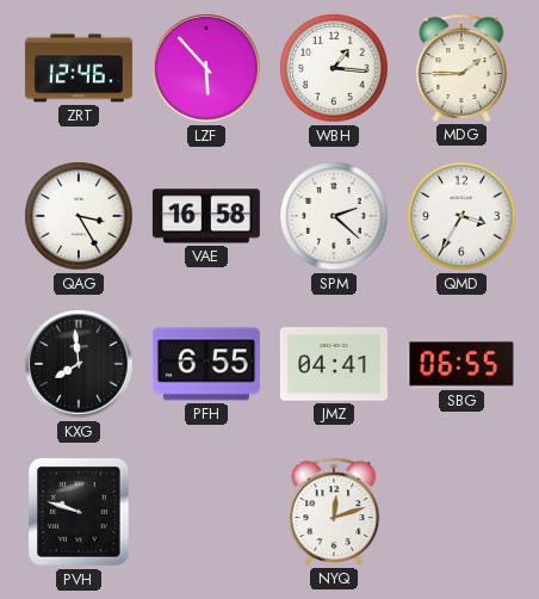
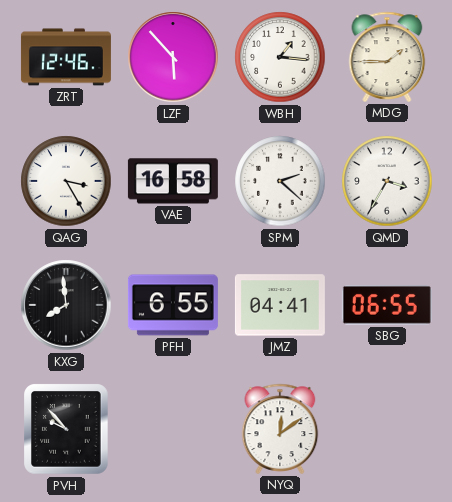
PVH: 9:48 -> 9:53
NYQ: 12:12 -> 12:09
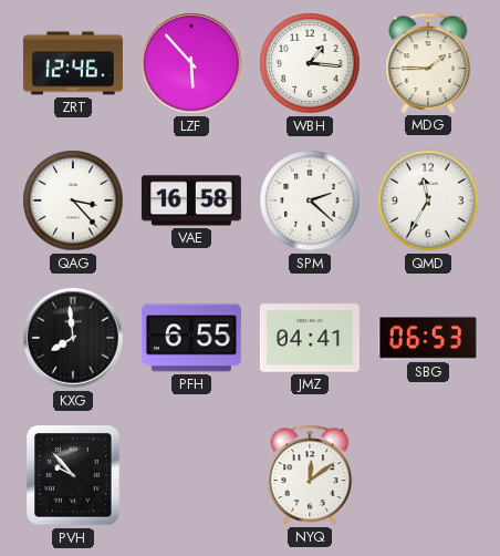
QAG: 3:25 -> 3:23
QMD: 3:35 -> 11:35
SBG: 06:55 -> 06:53
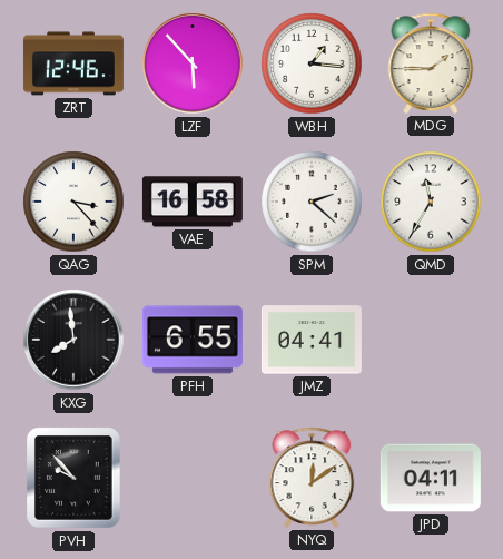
SBG: 06:53 -> none
JPD: none -> 04:11
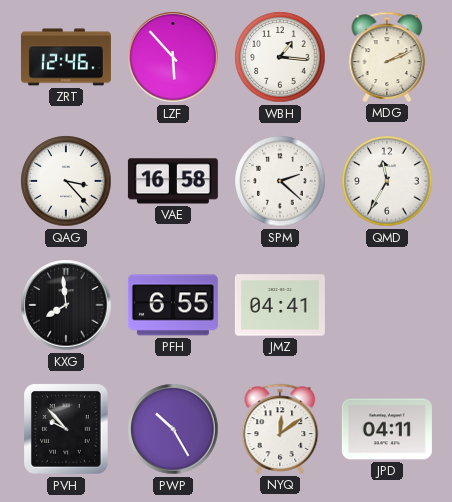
MDG: 1:45 -> 2:11
PWP: none -> 10:25
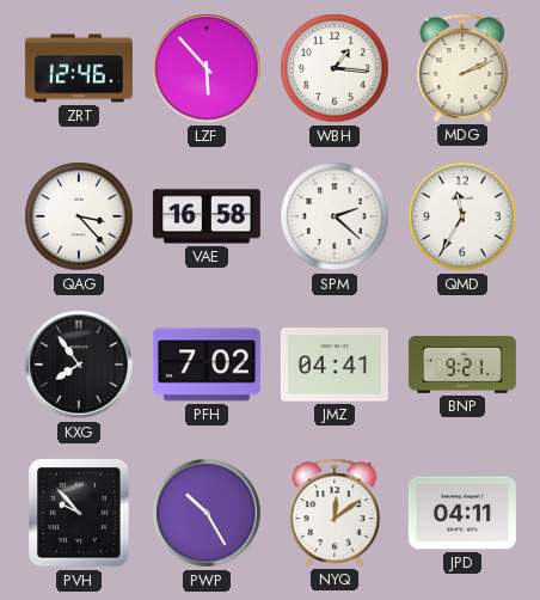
KXG: 7:59 -> 7:54
PFH: 6:55 -> 7:02
BNP: none -> 9:21
